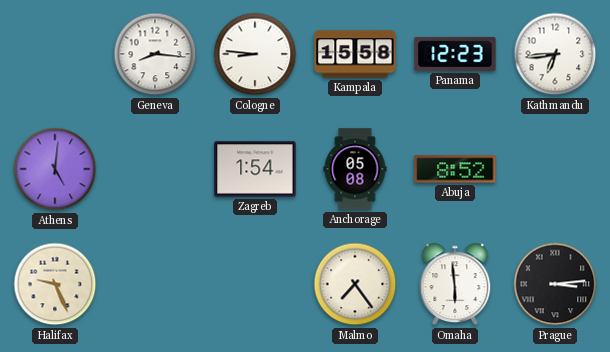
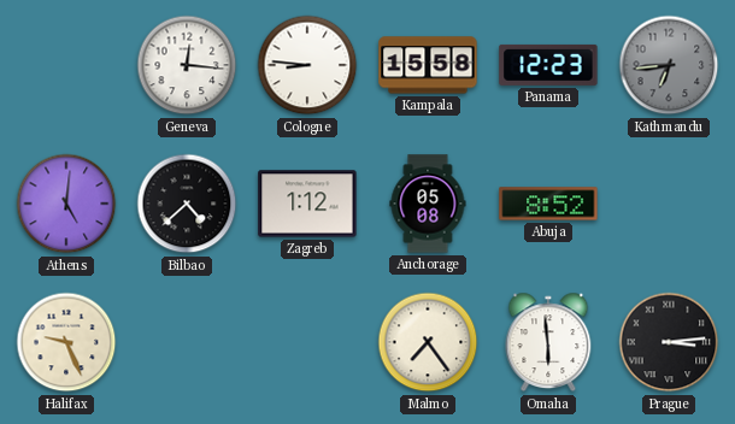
Geneva: 8:16 -> 12:16
Kathmandu dial: white -> grey
Bilbao: none -> 4:38
Zagreb: 1:54 -> 1:12
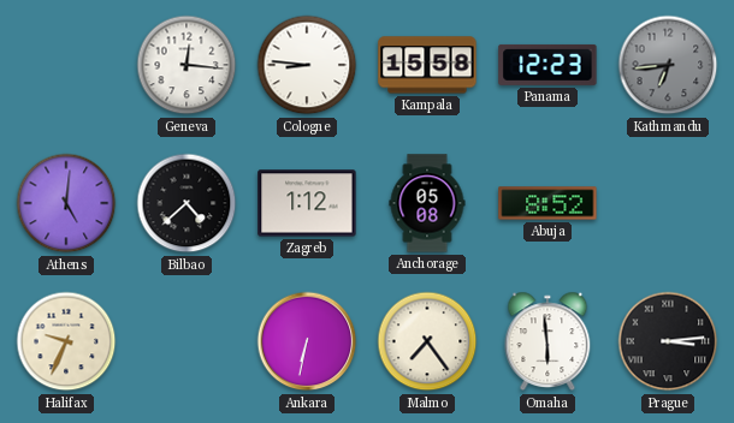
Halifax: 9:26 -> 9:34
Ankara: none -> 6:32
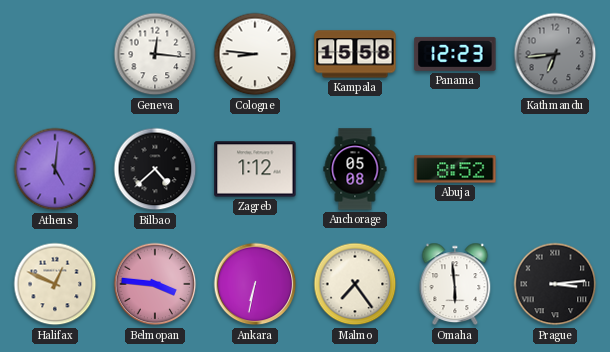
Halifax: 9:34 -> 12:49
Belmopan: none -> 3:46
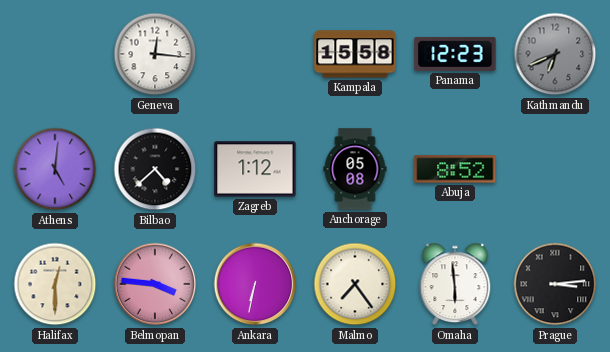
Cologne: 8:46 -> none
Kathmandu: 6:44 -> 6:41
Halifax: 12:49 -> 12:30
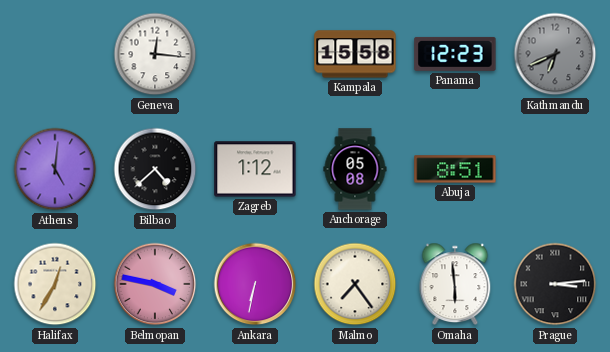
Abuja: 8:52 -> 8:51
Halifax: 12:30 -> 12:35
Belmopan: 3:46 -> 3:47
